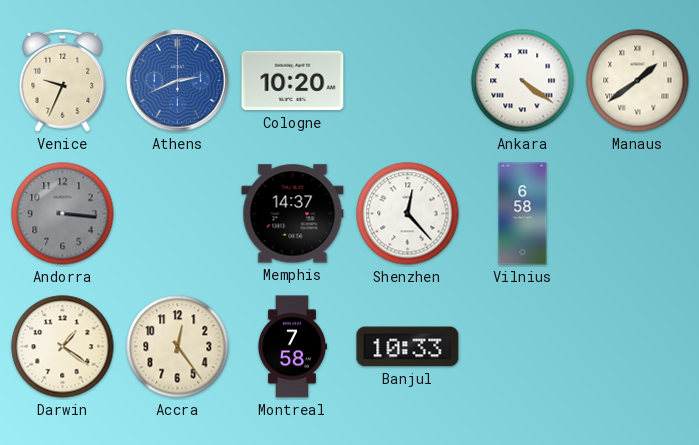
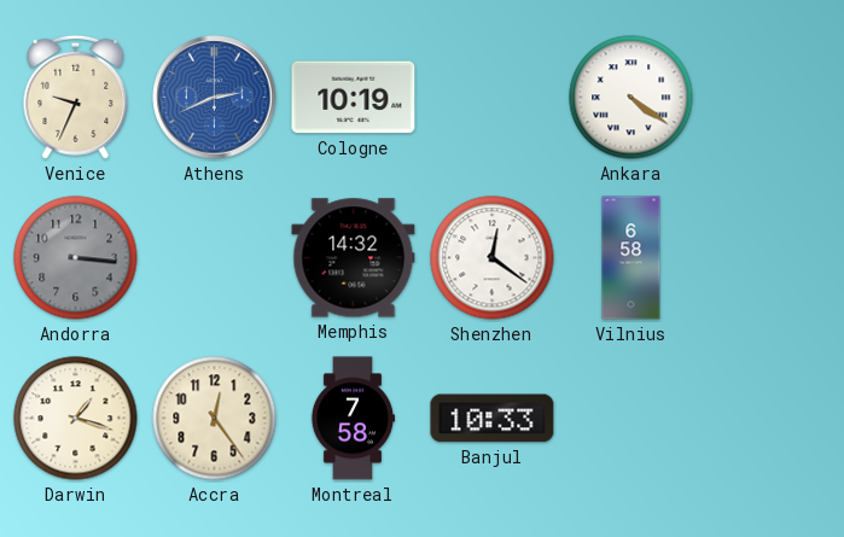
Cologne: 10:20 -> 10:19
Manaus: 1:39 -> none
Memphis: 14:37 -> 14:32
Shenzhen: 12:23 -> 12:21
Darwin: 1:21 -> 1:18
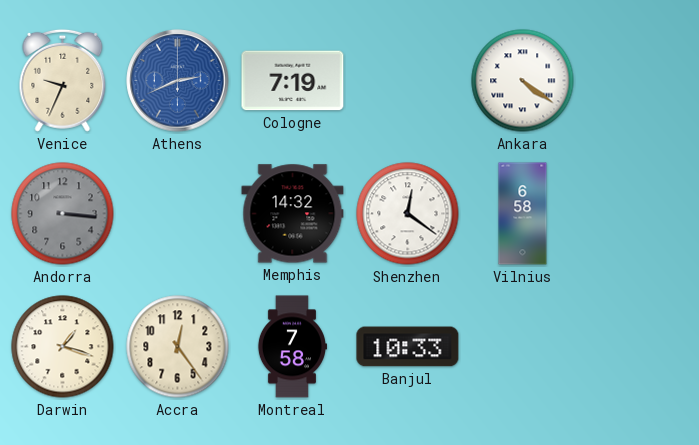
Cologne: 10:19 -> 7:19
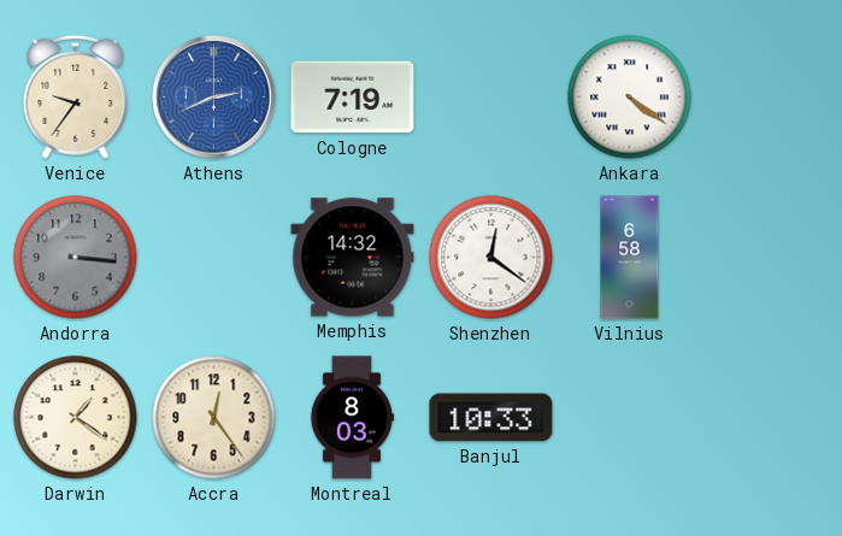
Venice: 9:34 -> 9:36
Darwin: 1:18 -> 1:21
Montreal: 7:58 -> 8:03
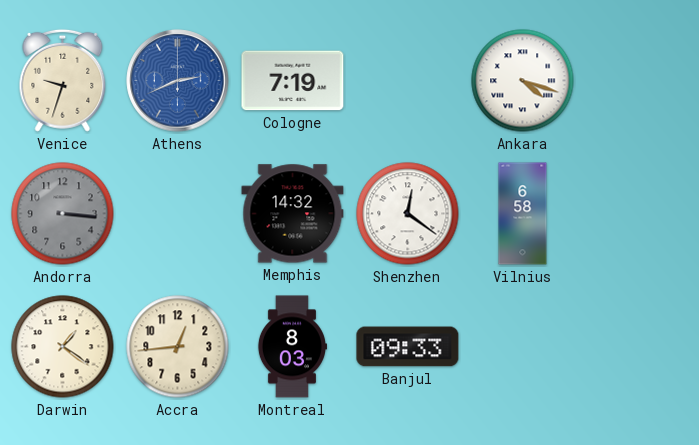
Venice: 9:36 -> 9:33
Ankara: 4:21 -> 4:18
Accra: 12:24 -> 12:44
Banjul: 10:33 -> 09:33
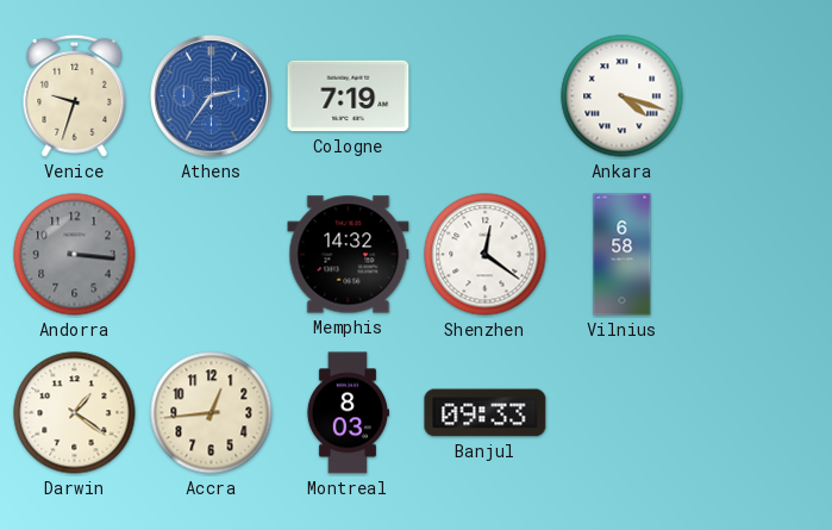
Athens: 2:41 -> 2:36
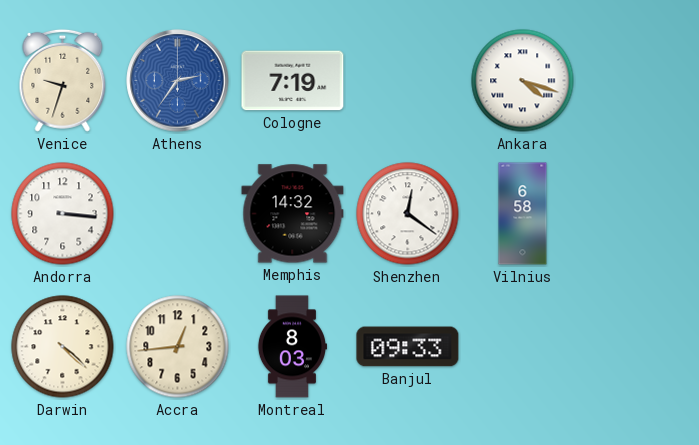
Andorra dial: grey -> white
Darwin: 1:21 -> 4:22
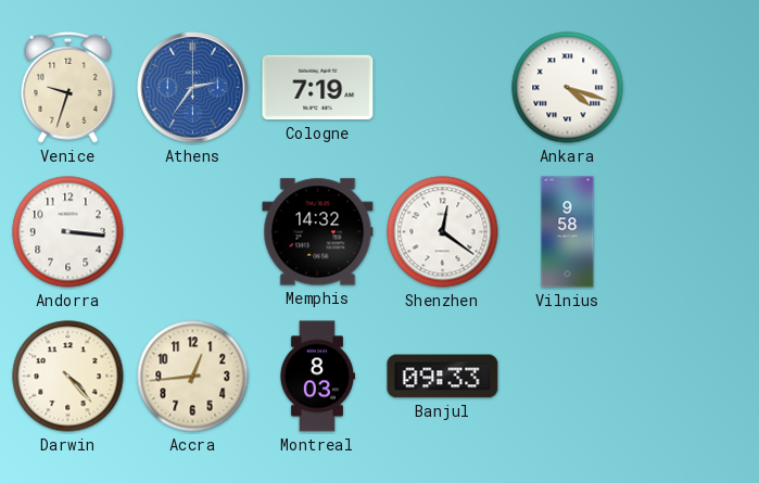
Vilnius: 6:58 -> 9:58
Darwin: 4:22 -> 4:23
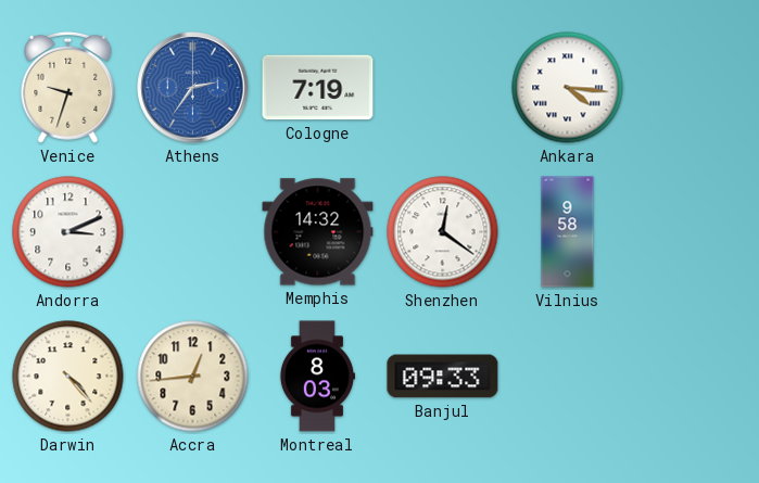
Ankara: 4:18 -> 4:16
Andorra: 3:16 -> 3:11
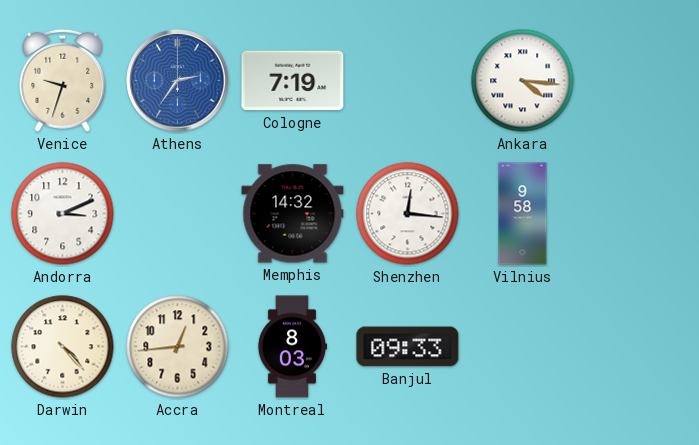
Shenzhen: 12:21 -> 12:16
